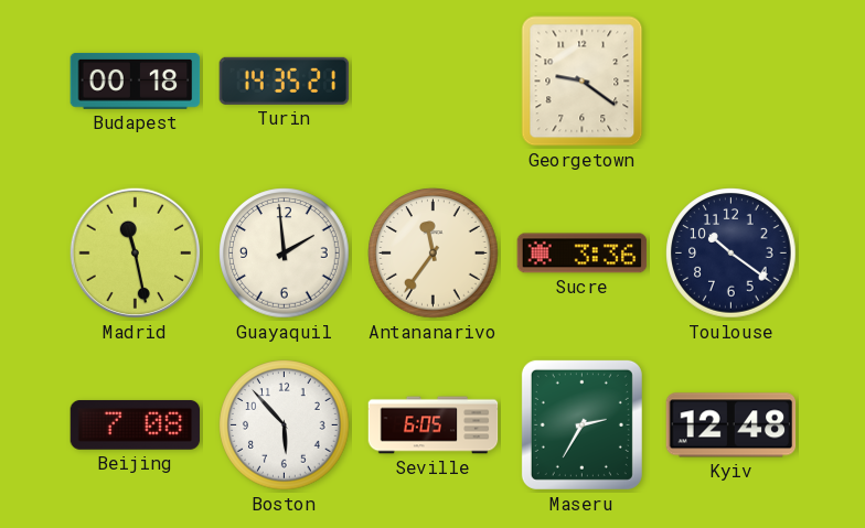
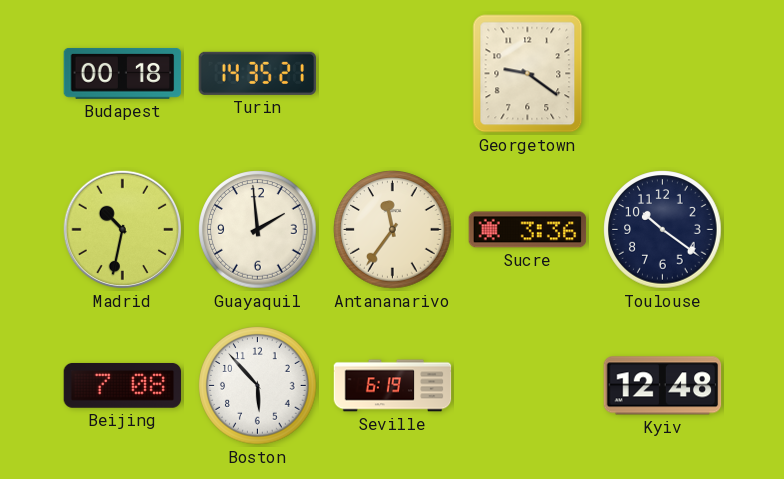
Madrid: 11:28 -> 10:32
Seville: 6:05 -> 6:19
Maseru: 2:35 -> none
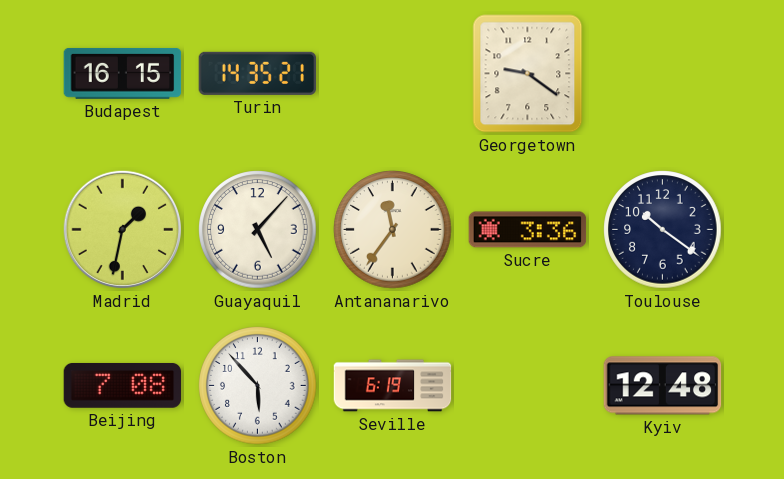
Budapest: 00:18 -> 16:15
Madrid: 10:32 -> 1:32
Guayaquil: 1:59 -> 5:07
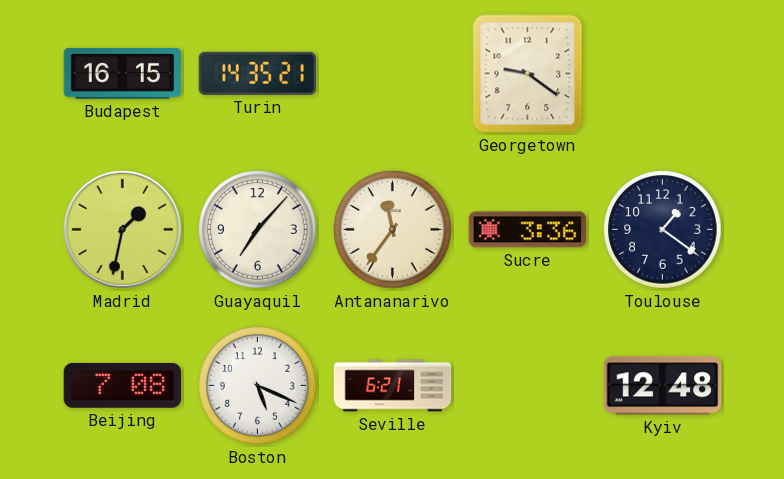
Guayaquil: 5:07 -> 7:07
Toulouse: 10:21 -> 1:21
Boston: 5:53 -> 5:19
Seville: 6:19 -> 6:21
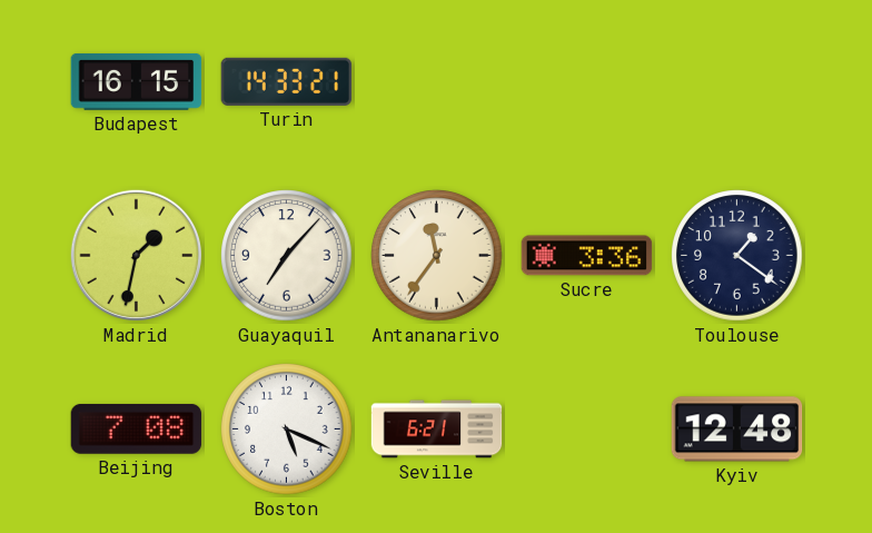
Turin: 14:35 -> 14:33
Georgetown: 9:21 -> none
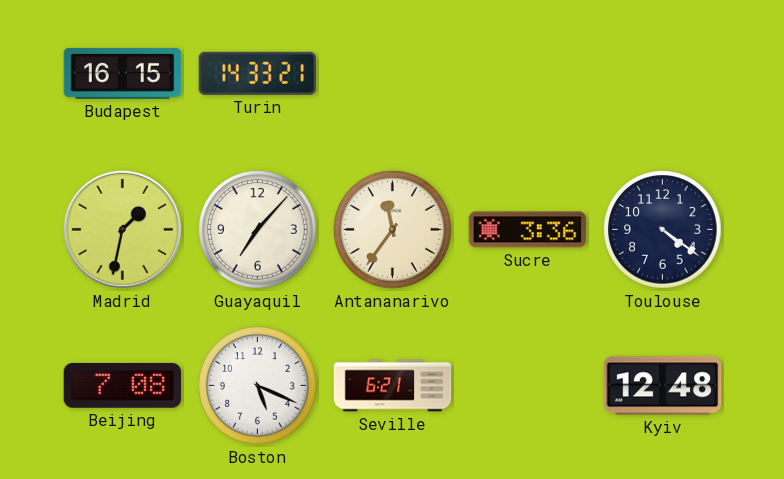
Toulouse: 1:21 -> 4:21
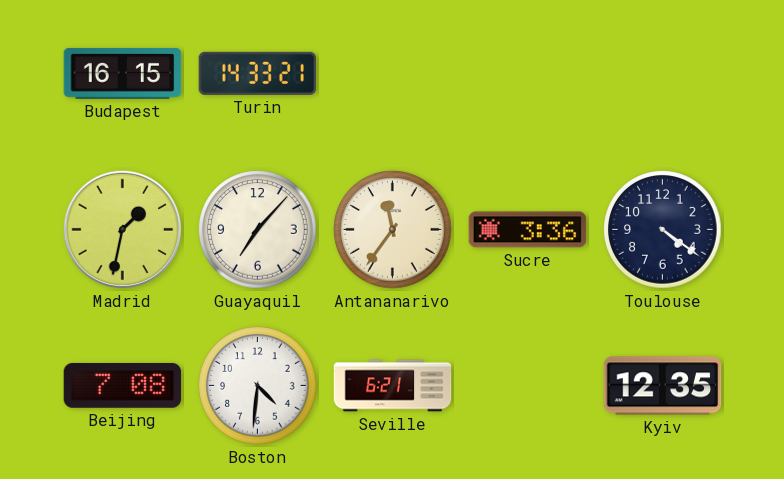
Boston: 5:19 -> 4:31
Kyiv: 12:48 -> 12:35
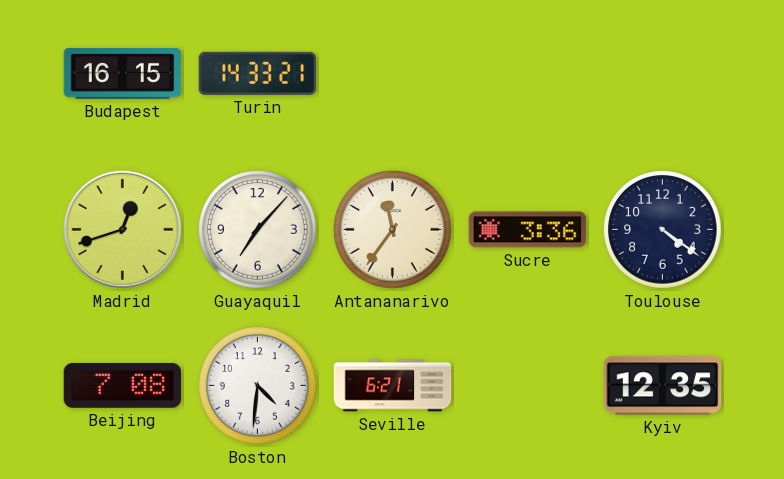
Madrid: 1:32 -> 12:42
